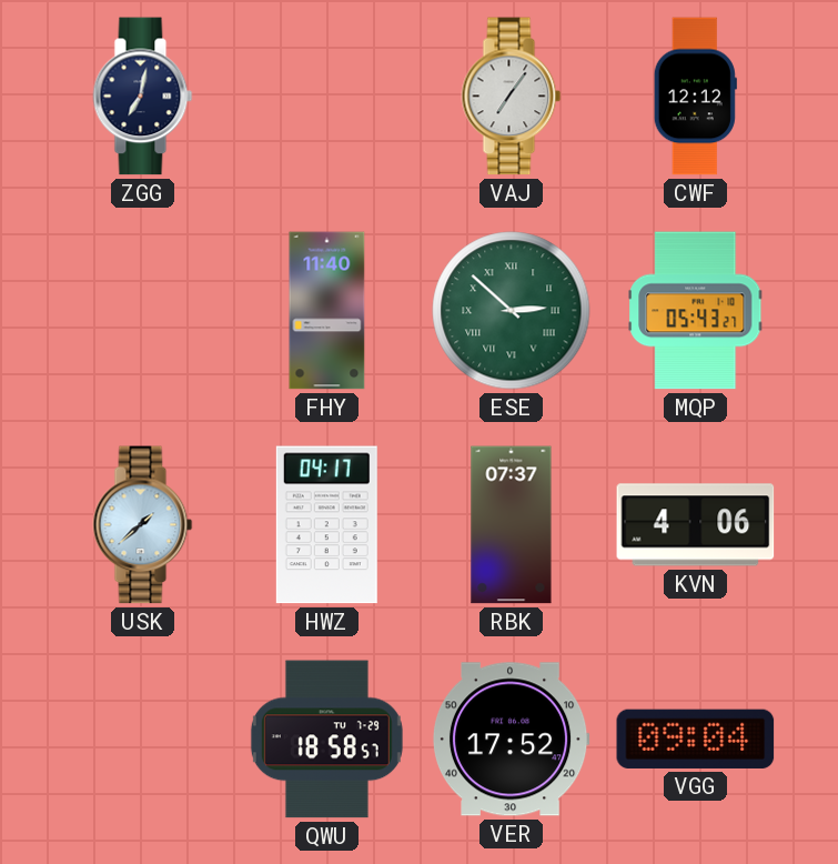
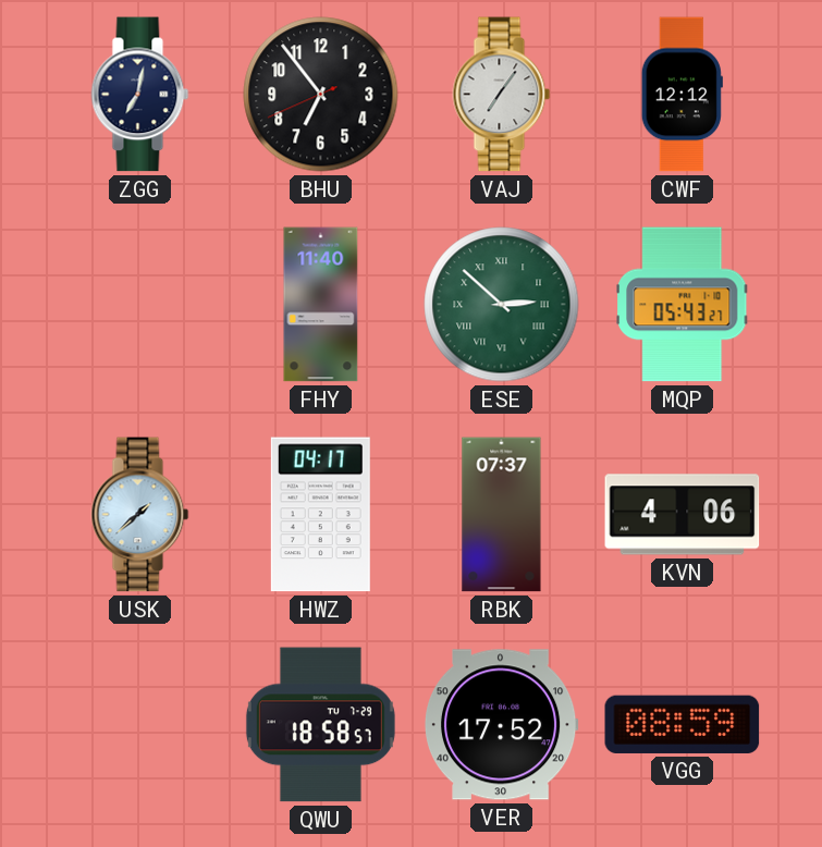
BHU: none -> 6:53
VGG: 09:04 -> 08:59
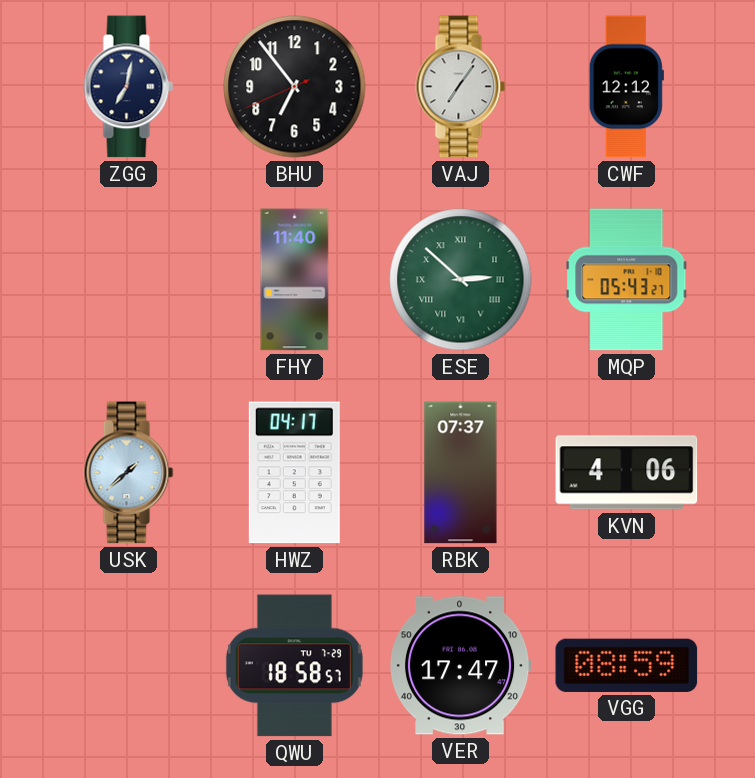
VER: 17:52 -> 17:47
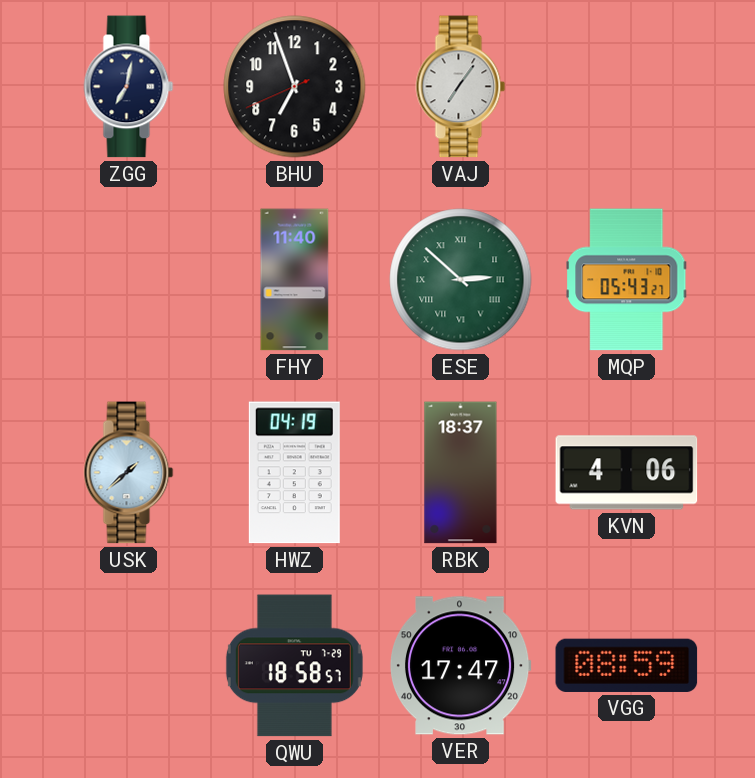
BHU: 6:53 -> 6:56
CWF: 12:12 -> none
HWZ: 04:17 -> 04:19
RBK: 07:37 -> 18:37
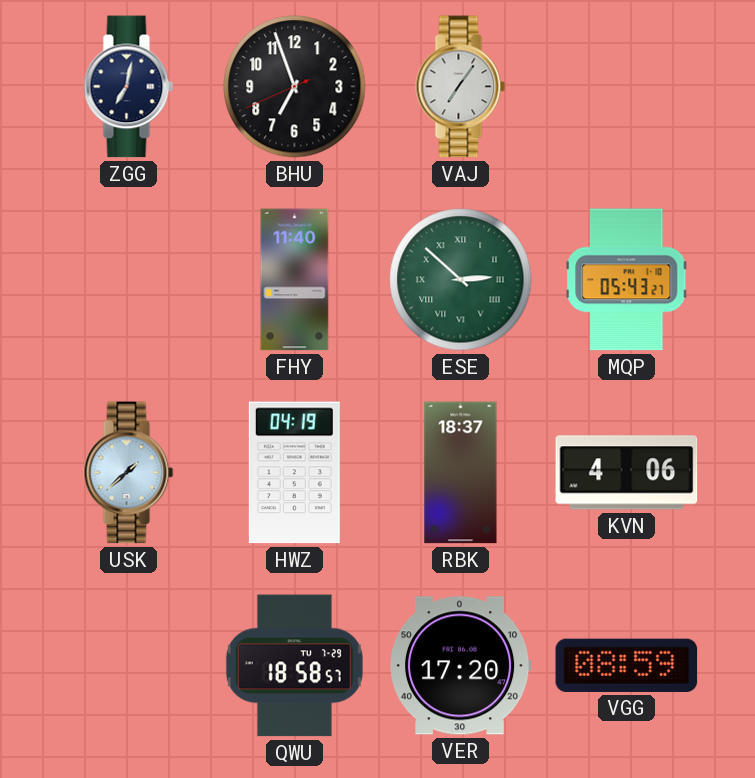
VER: 17:47 -> 17:20
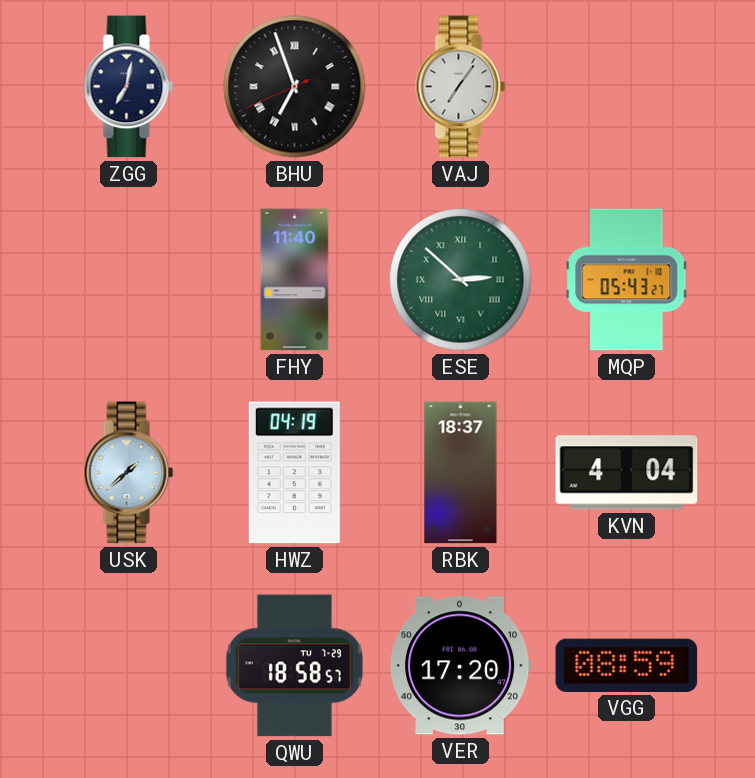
BHU numerals: Arabic -> Roman
KVN: 4:06 -> 4:04
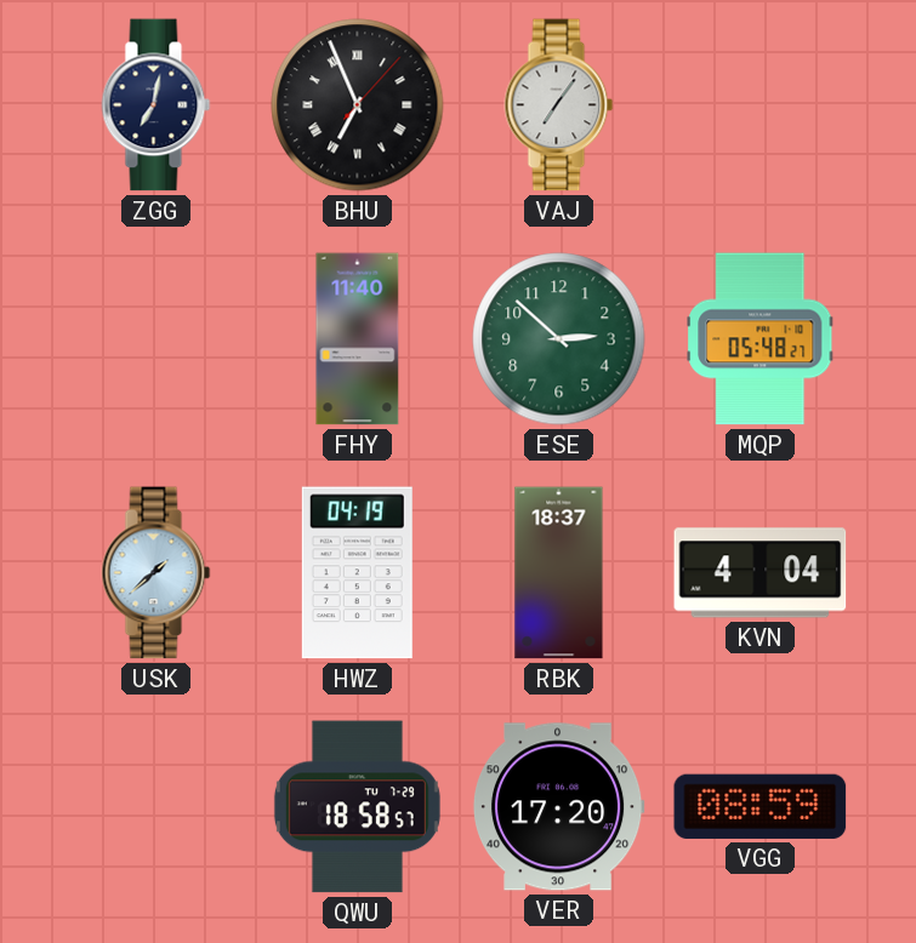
BHU: 6:56:41 -> 6:56:07
ESE numerals: Roman -> Arabic
MQP: 05:43 -> 05:48
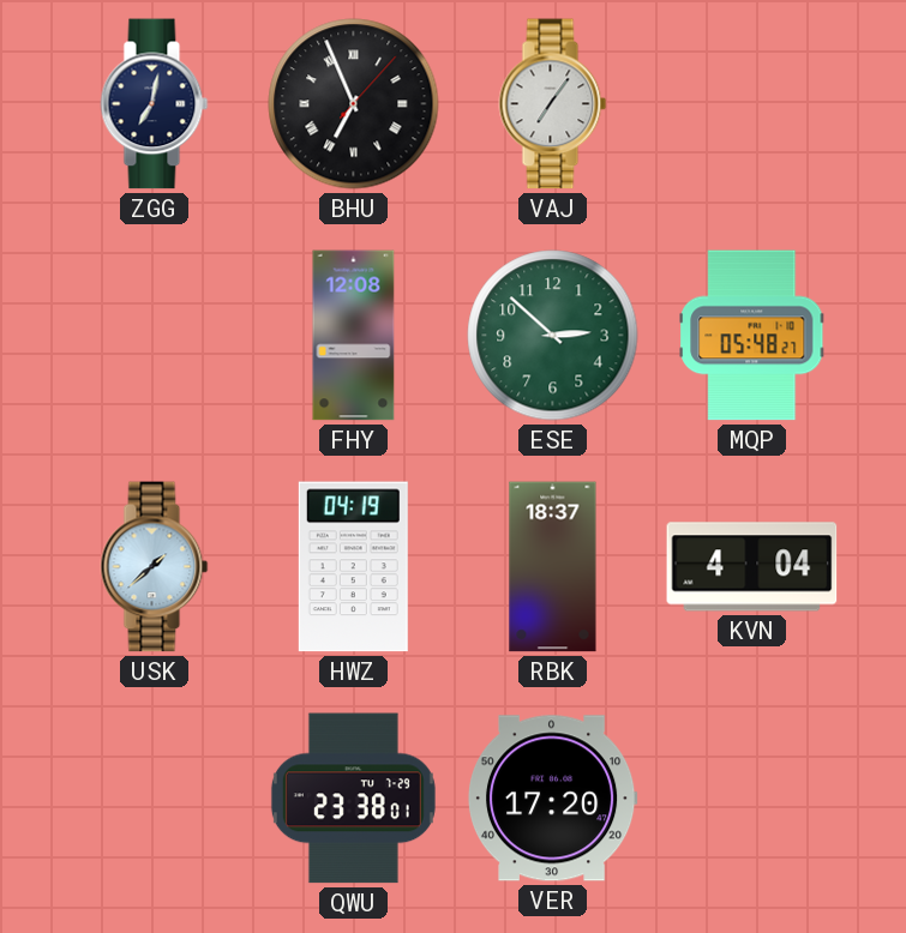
FHY: 11:40 -> 12:08
QWU: 18:58 -> 23:38
VGG: 08:59 -> none
